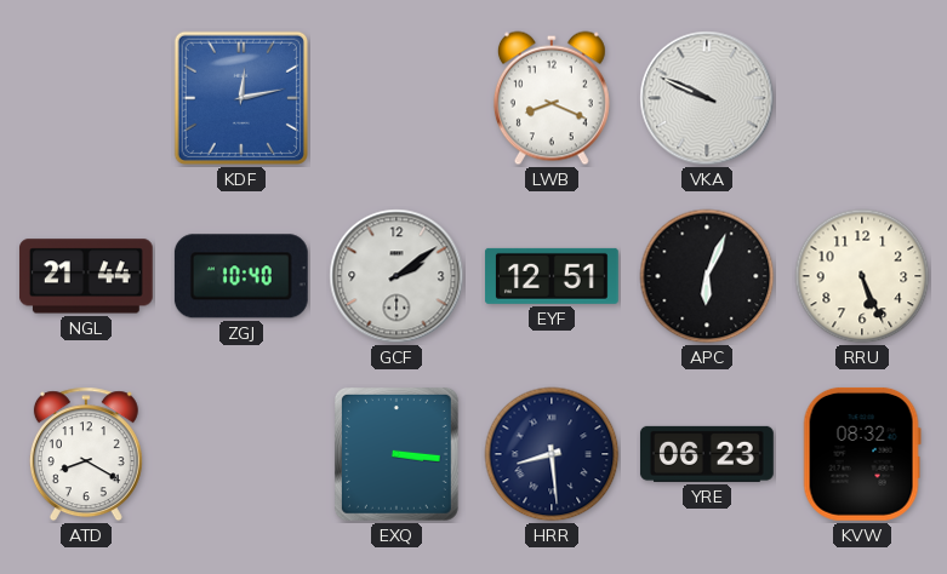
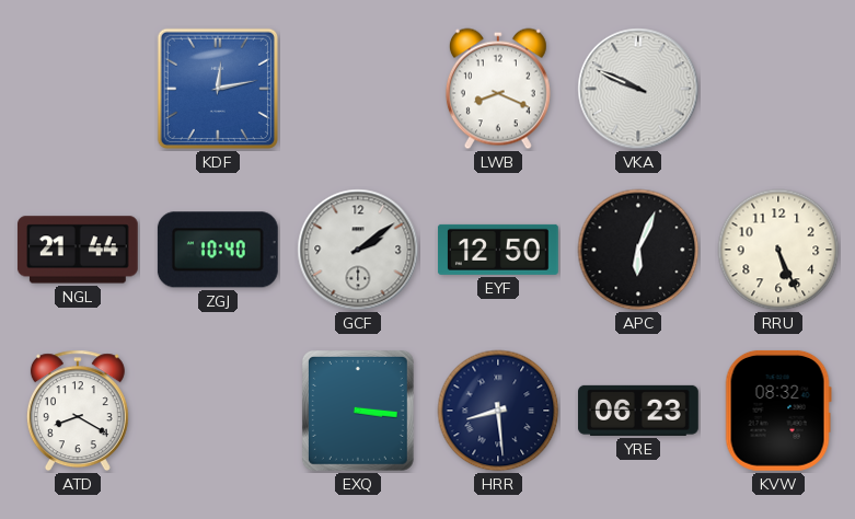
EYF: 12:51 -> 12:50
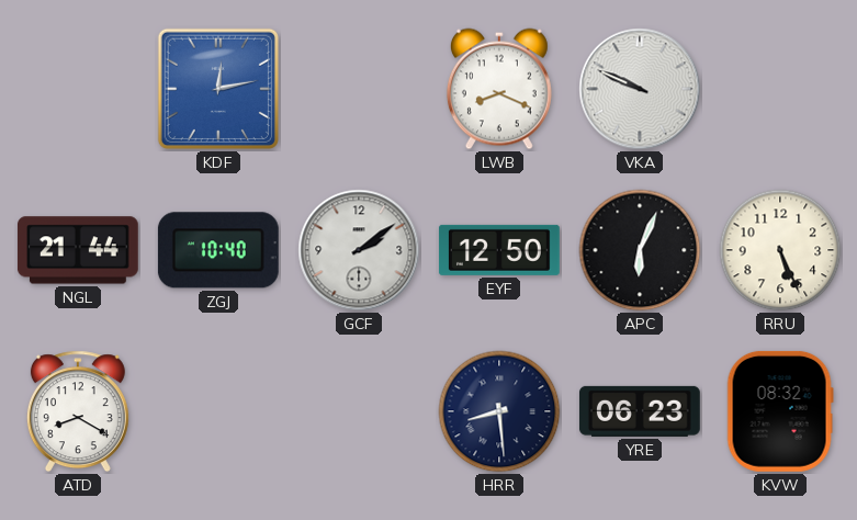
EXQ: 3:16 -> none
